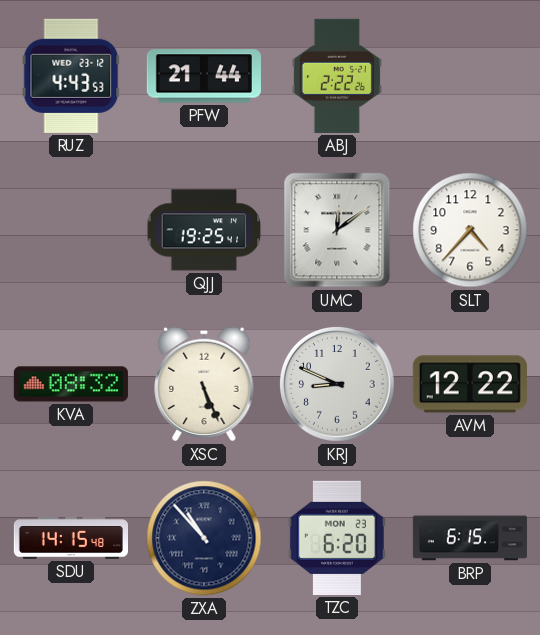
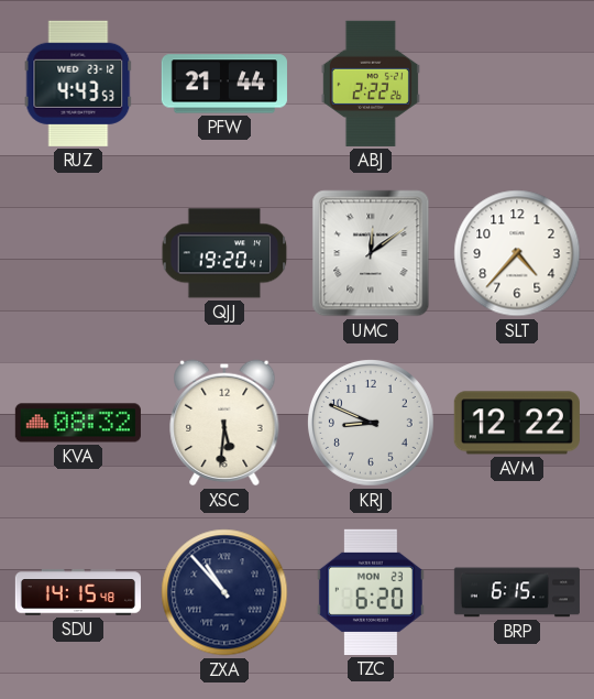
QJJ: 19:25 -> 19:20
XSC: 5:26 -> 5:31
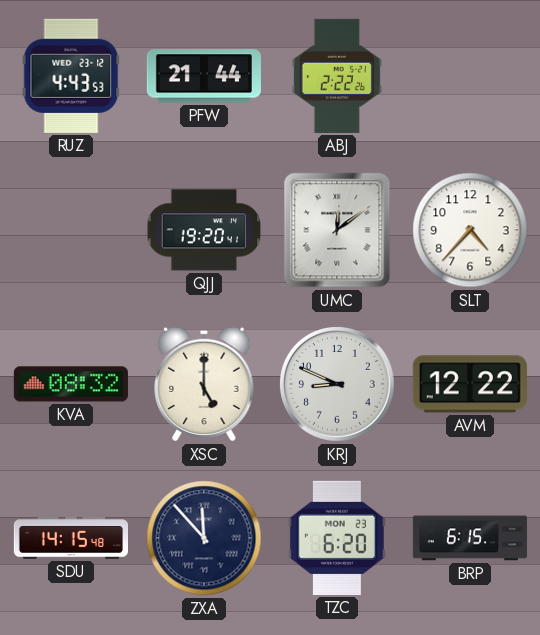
XSC: 5:31 -> 5:00
ZXA: 10:53 -> 11:53
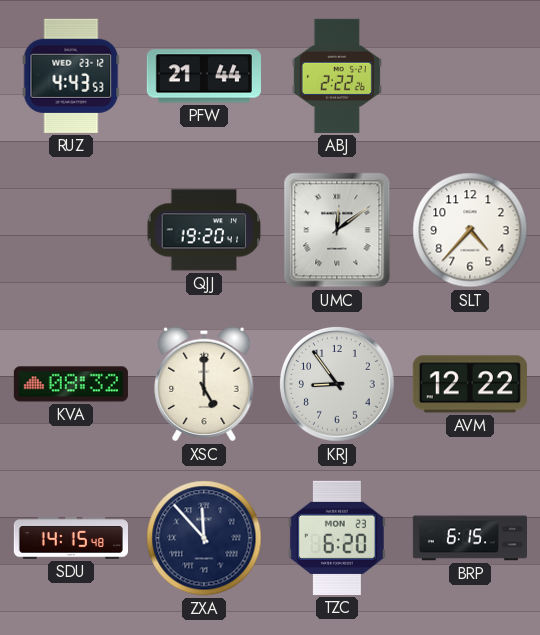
KRJ: 8:49 -> 8:54
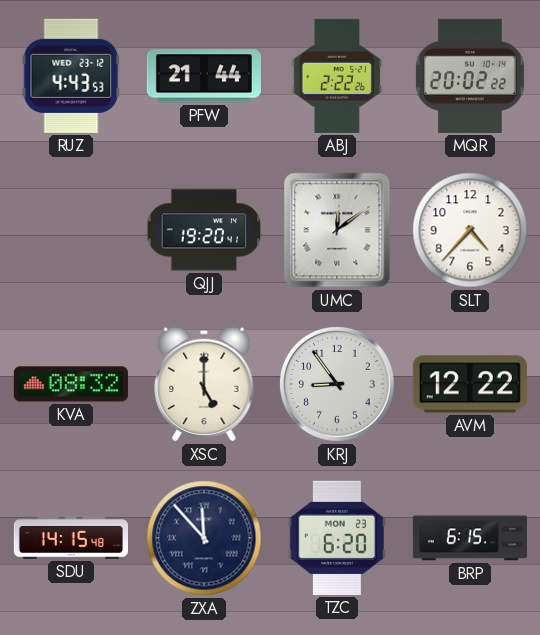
MQR: none -> 20:02
